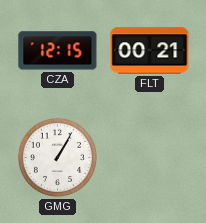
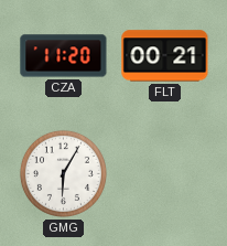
CZA: 12:15 -> 11:20
GMG: 1:05 -> 6:05
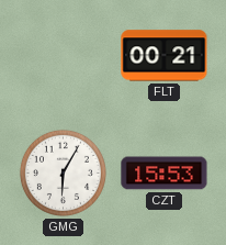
CZA: 11:20 -> none
CZT: none -> 15:53
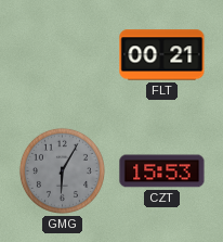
GMG dial: white -> grey
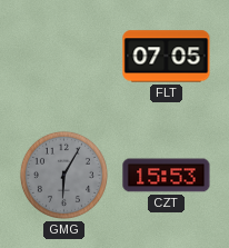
FLT: 00:21 -> 07:05
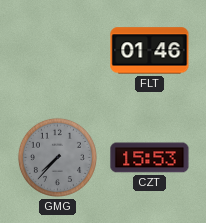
FLT: 07:05 -> 01:46
GMG: 6:05 -> 7:37
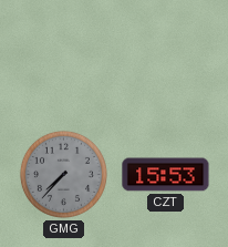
FLT: 01:46 -> none
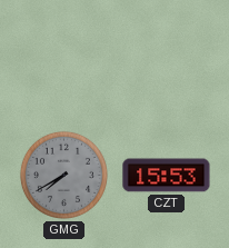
GMG: 7:37 -> 7:40
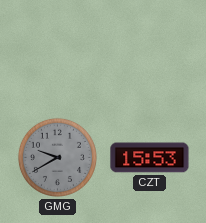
GMG: 7:40 -> 9:40
